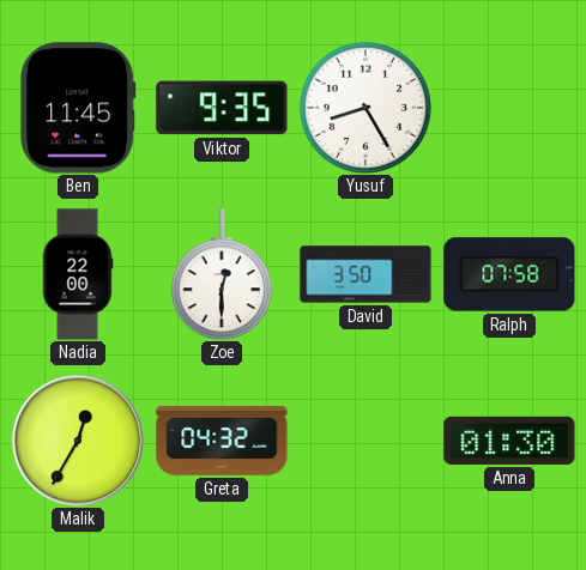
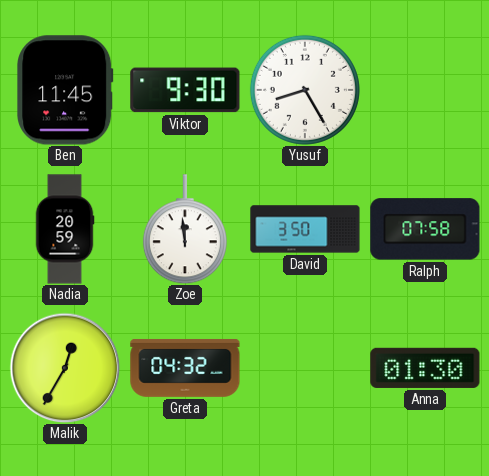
Viktor: 9:35 -> 9:30
Nadia: 22:00 -> 20:59
Zoe: 12:30 -> 11:59
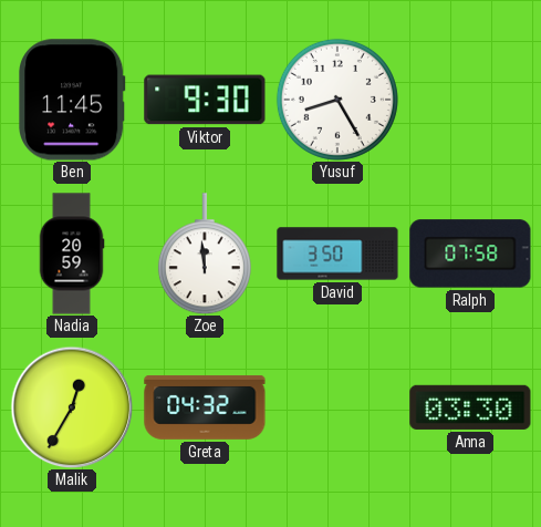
Anna: 01:30 -> 03:30
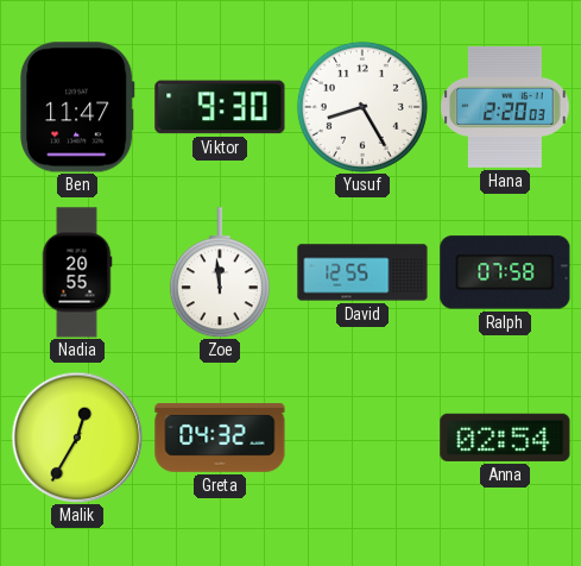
Ben: 11:45 -> 11:47
Hana: none -> 2:20
Nadia: 20:59 -> 20:55
David: 3:50 -> 12:55
Anna: 03:30 -> 02:54
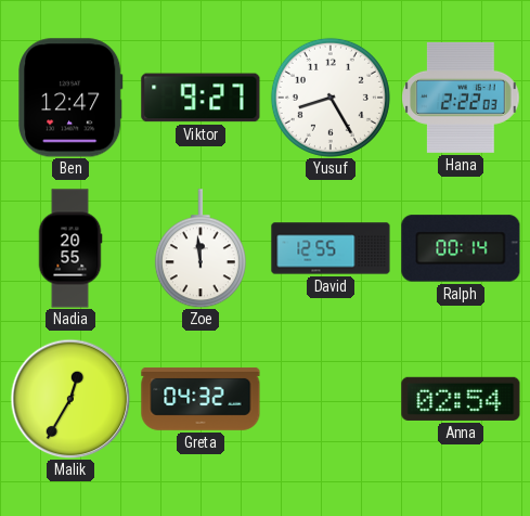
Ben: 11:47 -> 12:47
Viktor: 9:30 -> 9:27
Hana: 2:20 -> 2:22
Ralph: 07:58 -> 00:14
